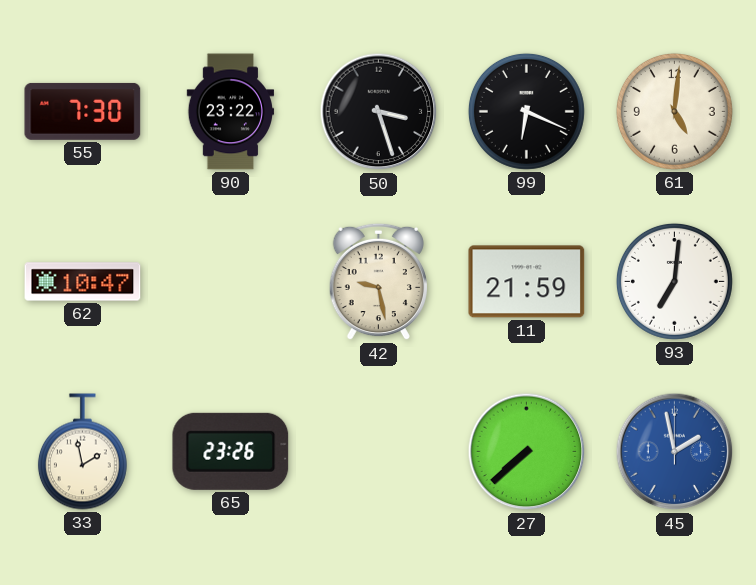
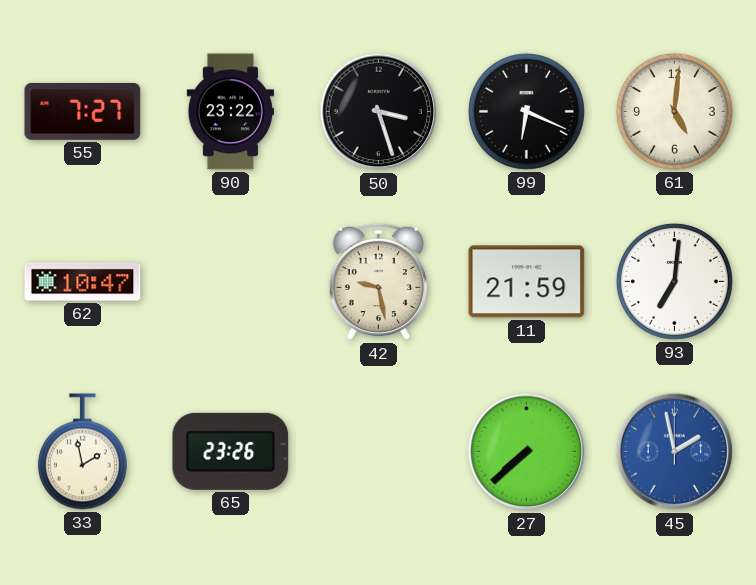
55: 7:30 -> 7:27
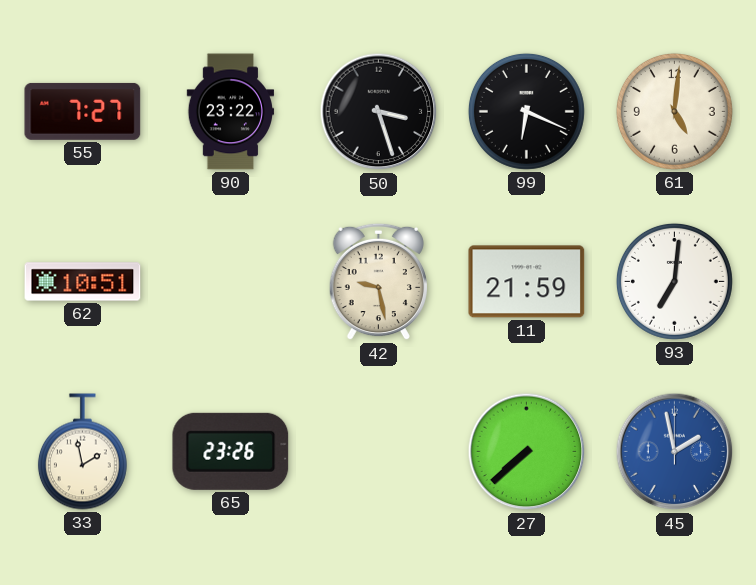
62: 10:47 -> 10:51
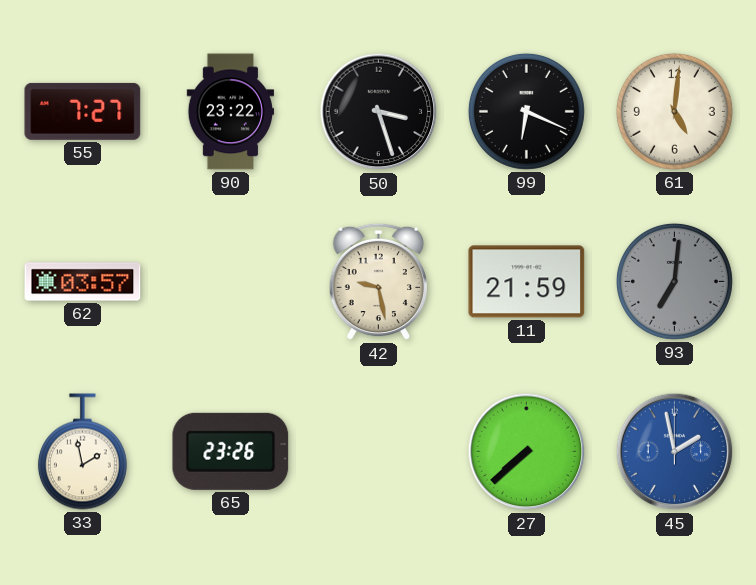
62: 10:51 -> 03:57
93 dial: white -> grey
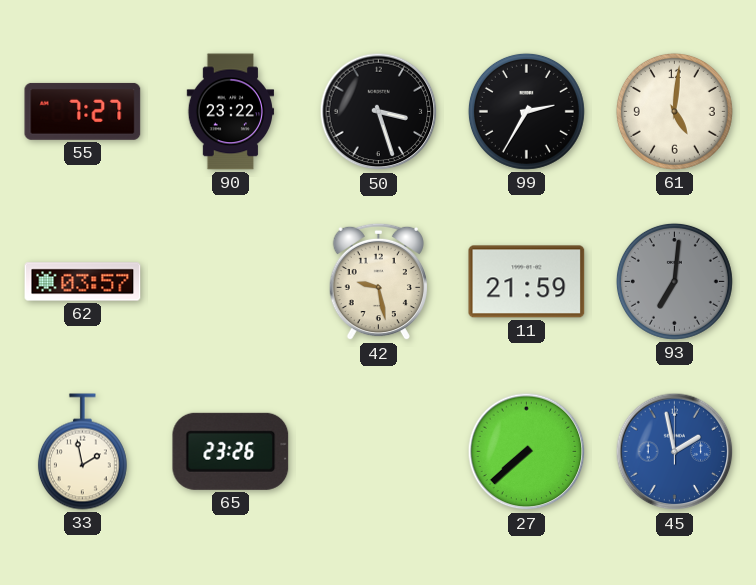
99: 6:19 -> 2:35
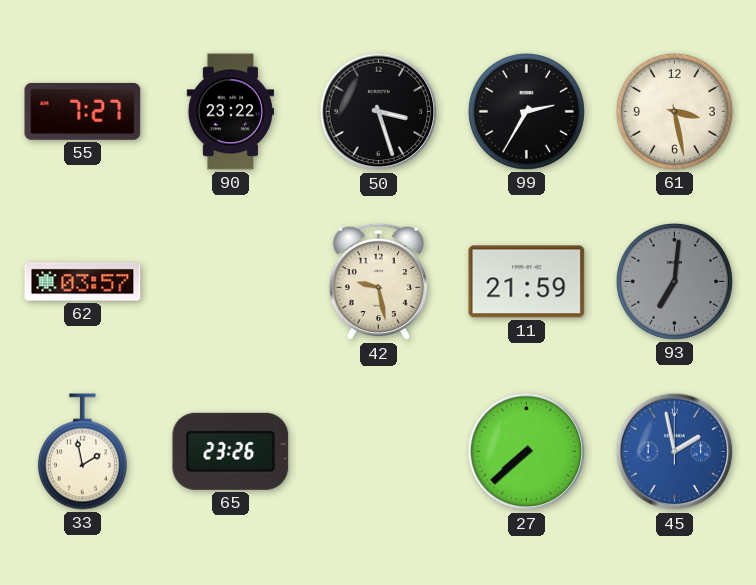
61: 5:01 -> 3:28
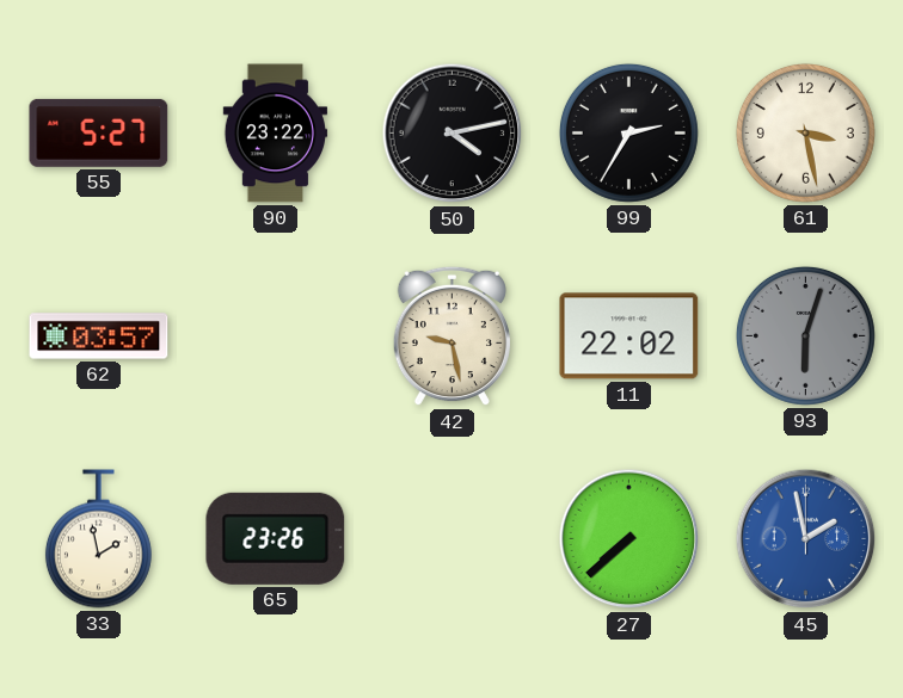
55: 7:27 -> 5:27
50: 3:27 -> 4:13
11: 21:59 -> 22:02
93: 7:01 -> 6:03
